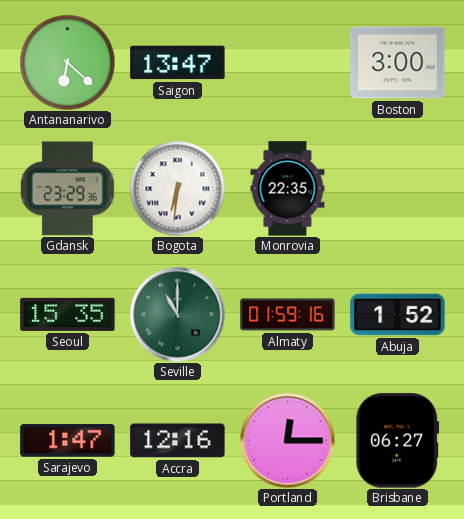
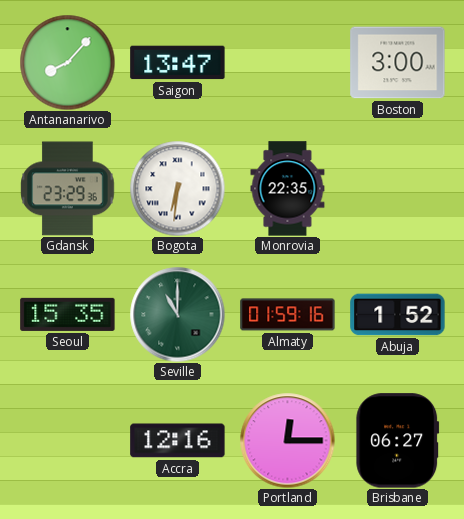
Antananarivo: 6:22 -> 8:07
Sarajevo: 1:47 -> none
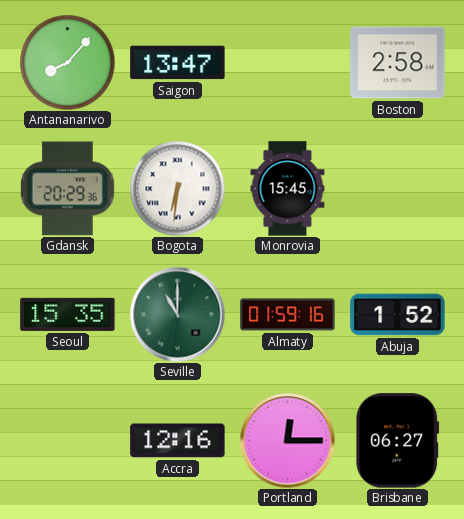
Boston: 3:00 -> 2:58
Gdansk: 23:29 -> 20:29
Monrovia: 22:35 -> 15:45
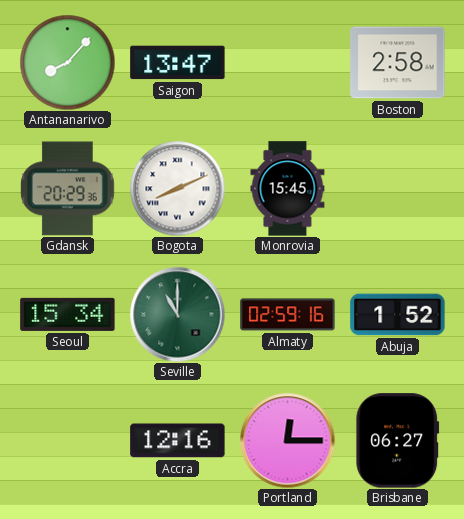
Bogota: 6:31 -> 8:11
Seoul: 15:35 -> 15:34
Almaty: 01:59 -> 02:59
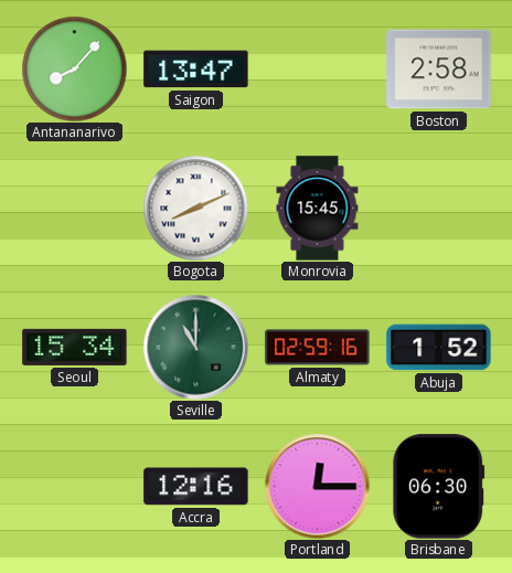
Gdansk: 20:29 -> none
Brisbane: 06:27 -> 06:30
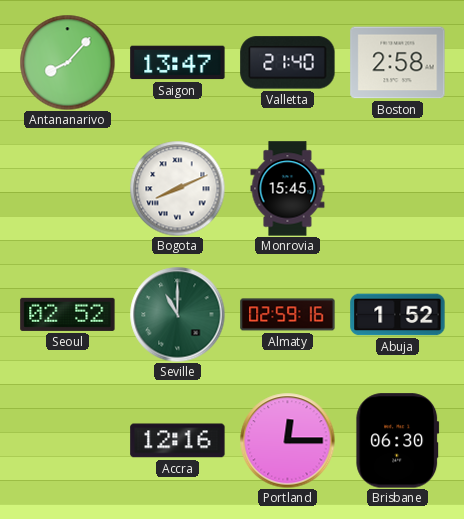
Valletta: none -> 21:40
Seoul: 15:34 -> 02:52
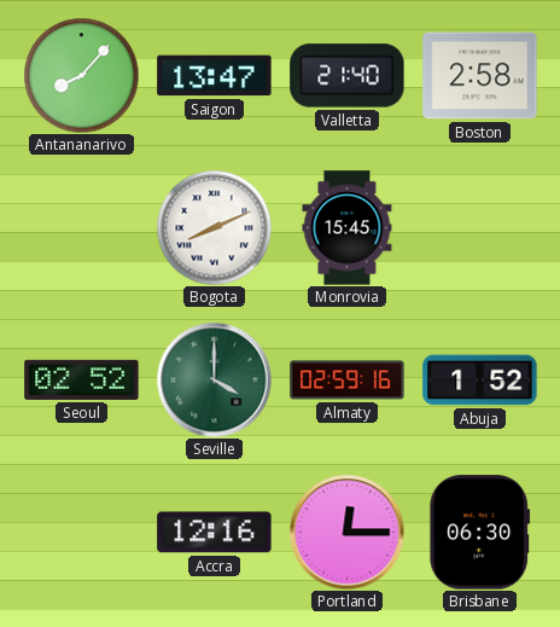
Seville: 11:00 -> 4:00
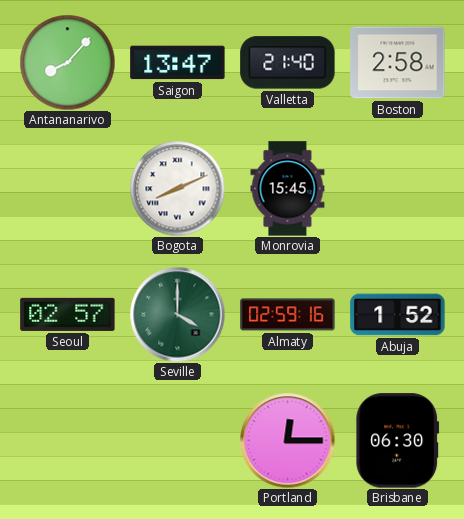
Seoul: 02:52 -> 02:57
Accra: 12:16 -> none
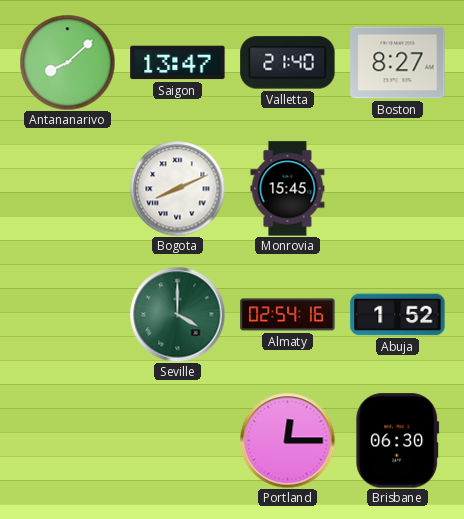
Antananarivo: 8:07 -> 8:08
Boston: 2:58 -> 8:27
Seoul: 02:57 -> none
Almaty: 02:59 -> 02:54
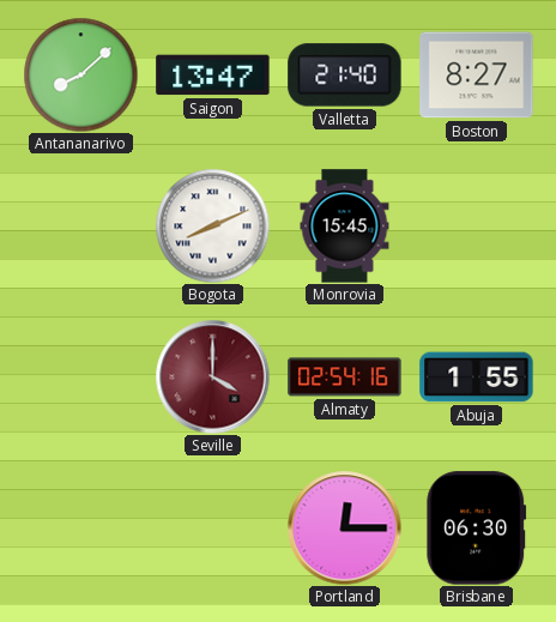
Seville dial: green -> burgundy
Abuja: 1:52 -> 1:55
